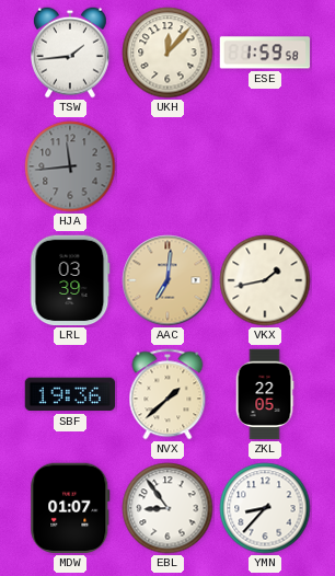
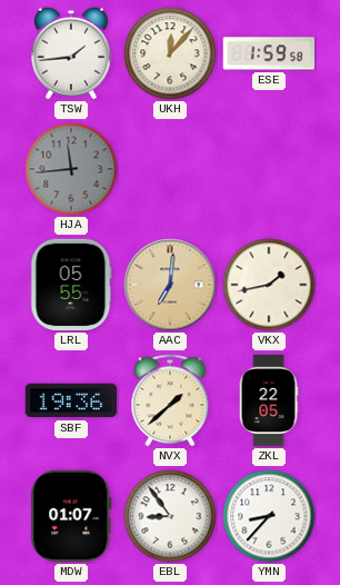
LRL: 03:39 -> 05:55
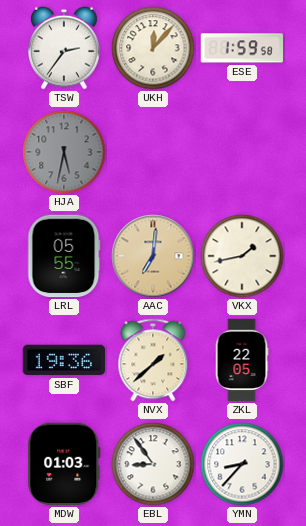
TSW: 1:44 -> 2:36
HJA: 11:44 -> 5:32
MDW: 01:07 -> 01:03
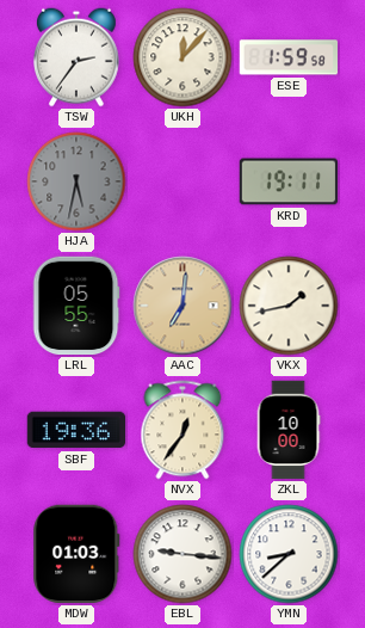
KRD: none -> 19:11
NVX: 1:38 -> 12:36
ZKL: 22:05 -> 10:00
EBL: 8:54 -> 9:16
YMN: 8:37 -> 8:38
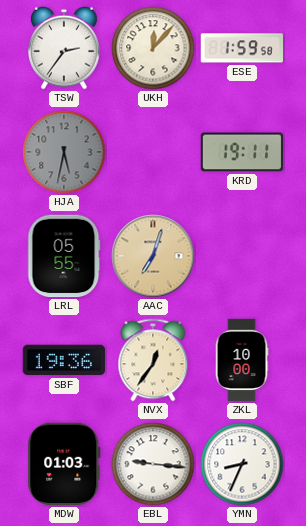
AAC: 7:01 -> 7:03
VKX: 1:43 -> none
YMN: 8:38 -> 8:34
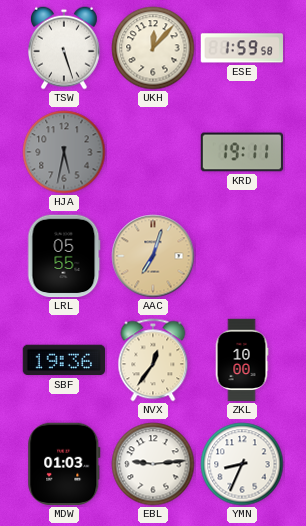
TSW: 2:36 -> 5:27
EBL: 9:16 -> 9:14
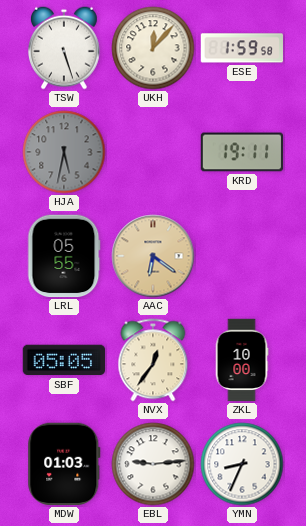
AAC: 7:03 -> 6:21
SBF: 19:36 -> 05:05
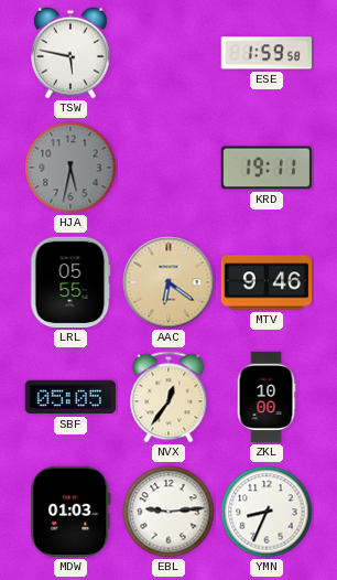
TSW: 5:27 -> 5:47
UKH: 12:07 -> none
MTV: none -> 9:46
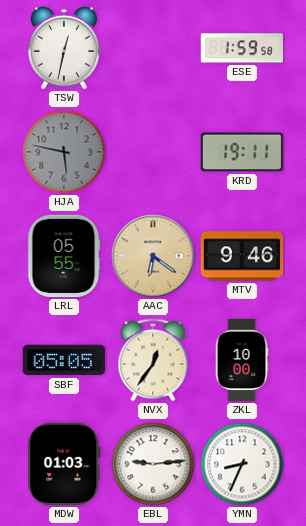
TSW: 5:47 -> 12:32
HJA: 5:32 -> 5:47
